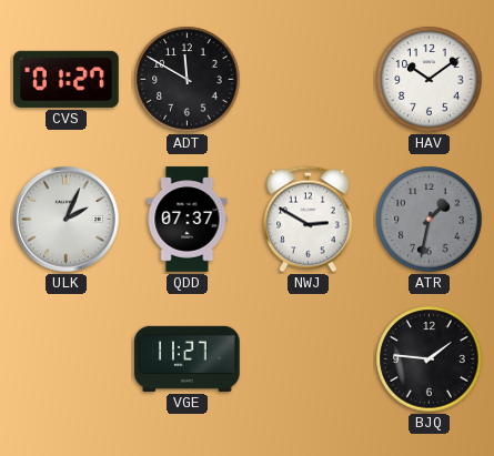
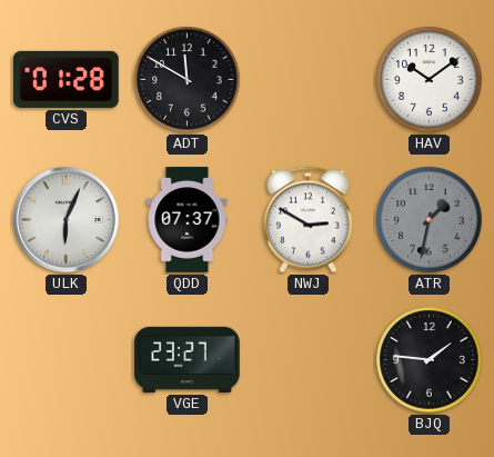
CVS: 01:27 -> 01:28
ULK: 2:04 -> 6:04
VGE: 11:27 -> 23:27
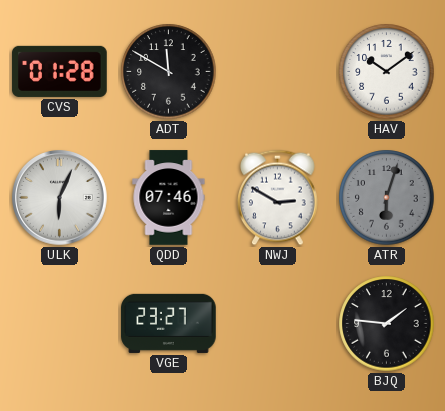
QDD: 07:37 -> 07:46
ATR: 1:32 -> 6:03
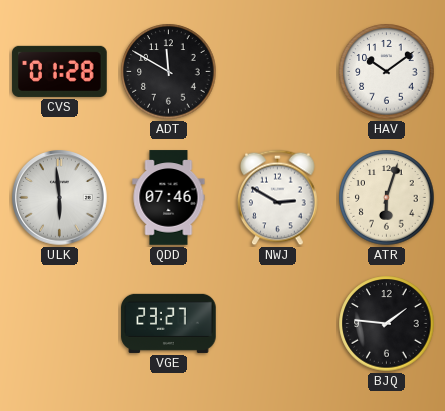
ULK: 6:04 -> 5:59
ATR dial: grey -> cream
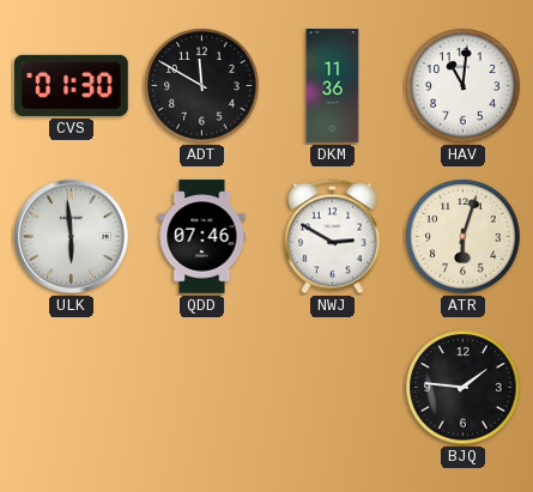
CVS: 01:28 -> 01:30
DKM: none -> 11:36
HAV: 10:09 -> 11:01
VGE: 23:27 -> none
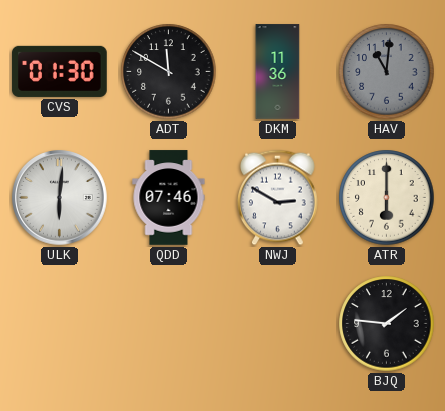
HAV dial: white -> grey
ULK: 5:59 -> 6:01
ATR: 6:03 -> 6:00
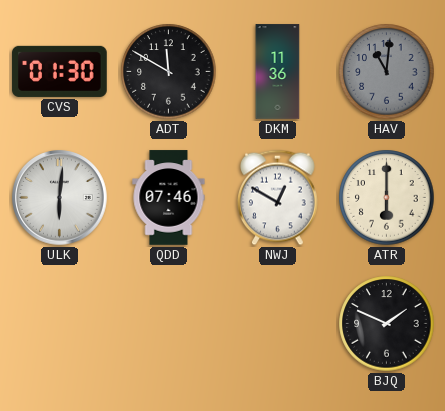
NWJ: 2:50 -> 12:50
BJQ: 1:46 -> 1:49
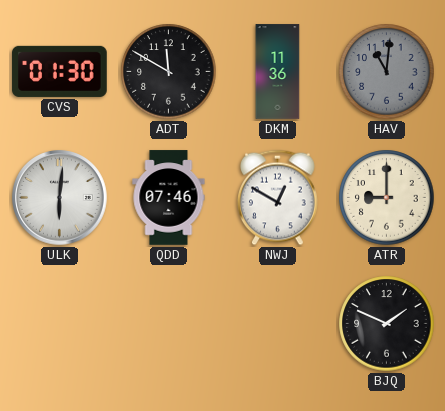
ATR: 6:00 -> 9:00
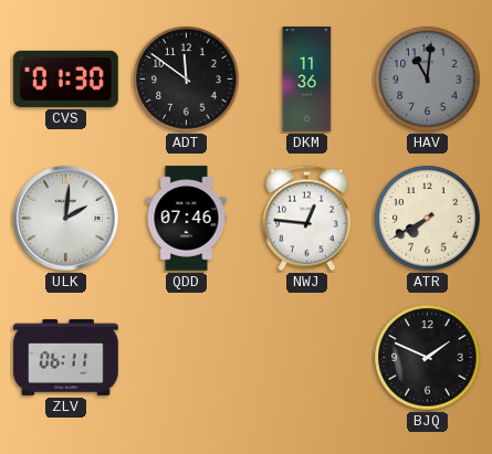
ADT: 11:50 -> 11:51
ULK: 6:01 -> 2:01
NWJ: 12:50 -> 12:46
ATR: 9:00 -> 7:40
ZLV: none -> 06:11
